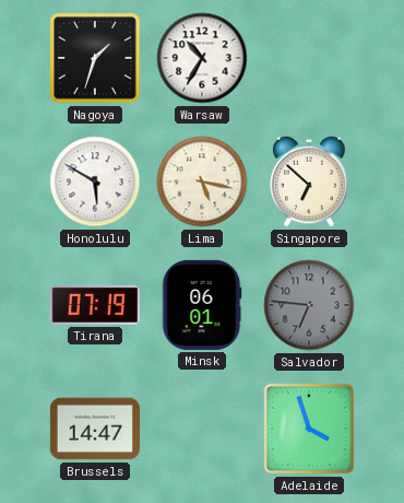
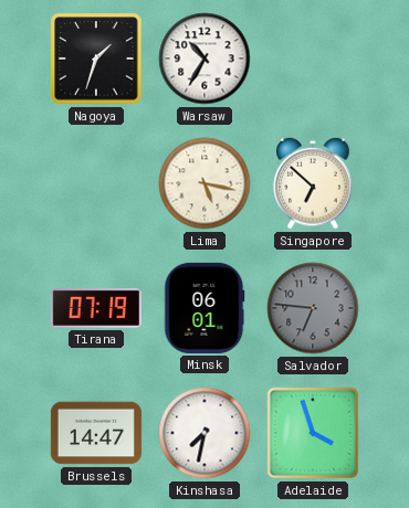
Honolulu: 5:50 -> none
Kinshasa: none -> 7:32
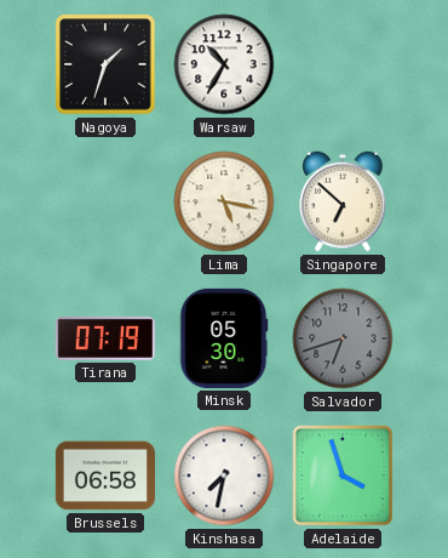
Minsk: 06:01 -> 05:30
Salvador: 6:46 -> 6:42
Brussels: 14:47 -> 06:58
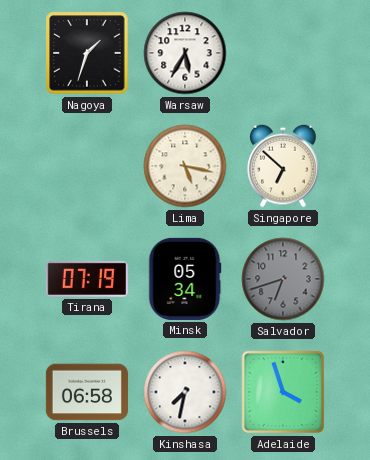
Warsaw: 10:35 -> 5:35
Minsk: 05:30 -> 05:34
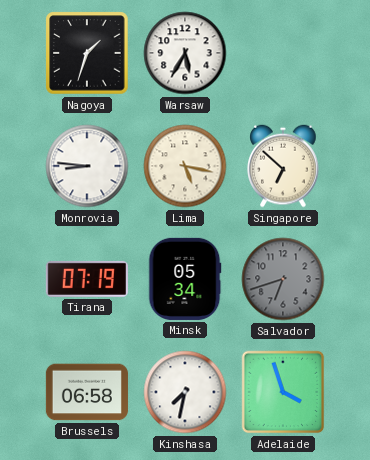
Monrovia: none -> 8:46
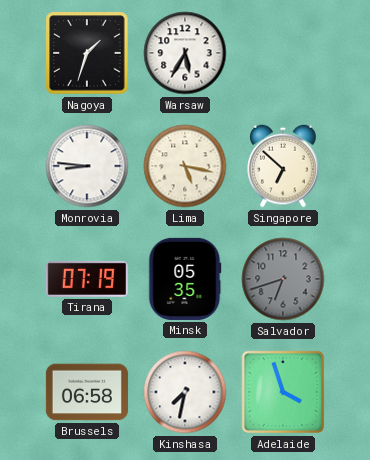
Minsk: 05:34 -> 05:35
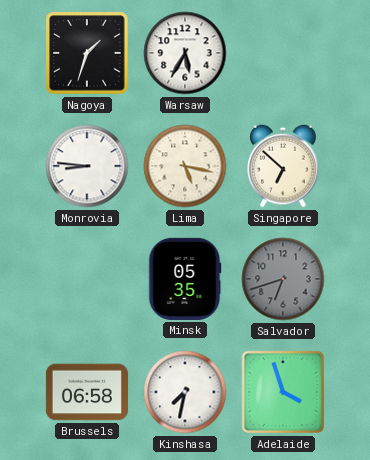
Tirana: 07:19 -> none
